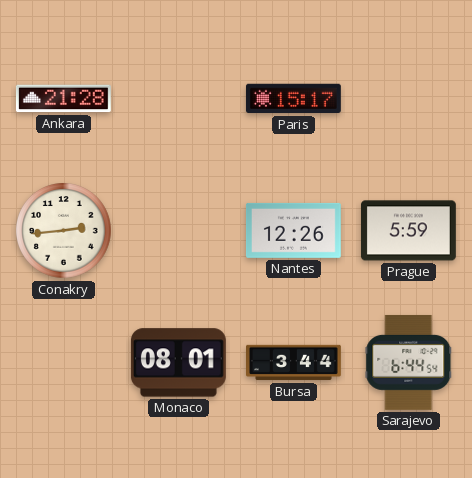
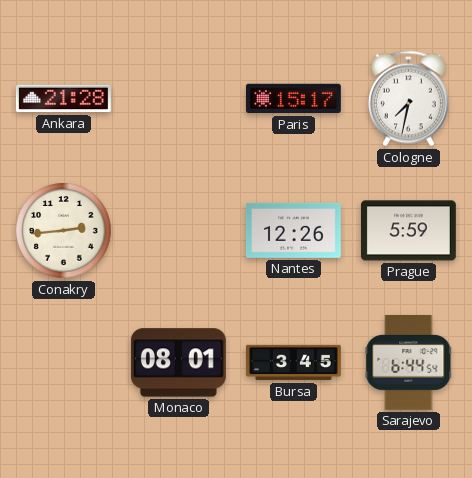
Cologne: none -> 7:32
Bursa: 3:44 -> 3:45
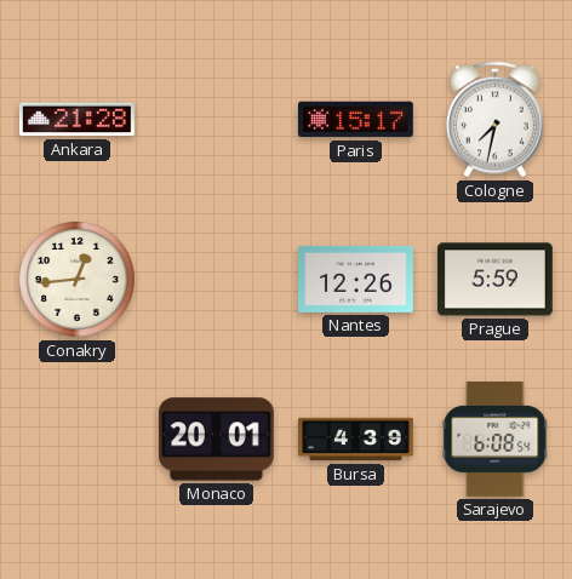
Conakry: 2:44 -> 12:44
Monaco: 08:01 -> 20:01
Bursa: 3:45 -> 4:39
Sarajevo: 6:44 -> 6:08
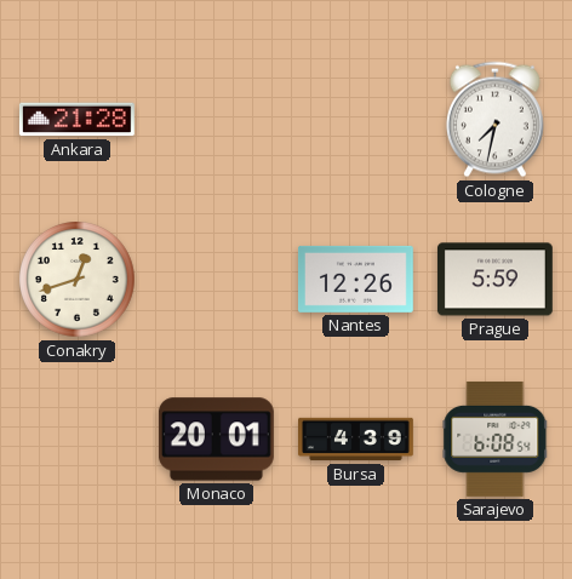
Paris: 15:17 -> none
Conakry: 12:44 -> 12:42
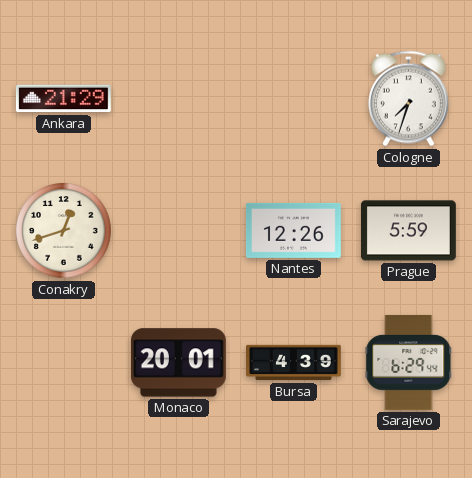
Ankara: 21:28 -> 21:29
Cologne: 7:32 -> 7:33
Sarajevo: 6:08 -> 6:29
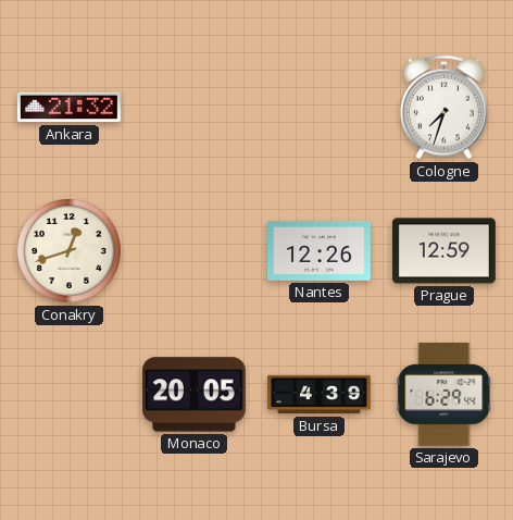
Ankara: 21:29 -> 21:32
Prague: 5:59 -> 12:59
Monaco: 20:01 -> 20:05
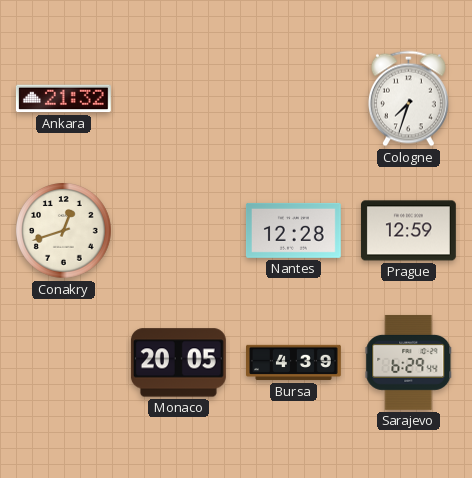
Nantes: 12:26 -> 12:28
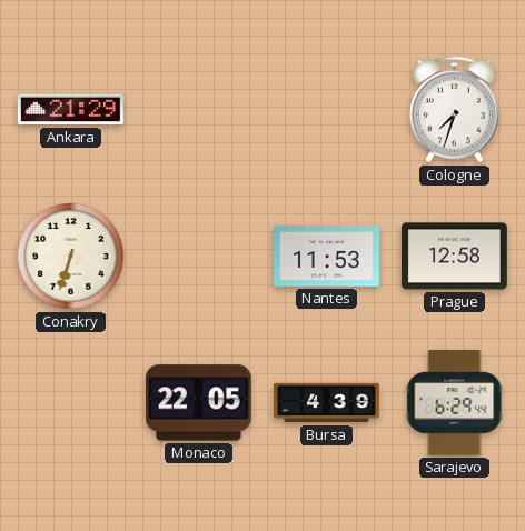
Ankara: 21:32 -> 21:29
Conakry: 12:42 -> 6:33
Nantes: 12:28 -> 11:53
Prague: 12:59 -> 12:58
Monaco: 20:05 -> 22:05
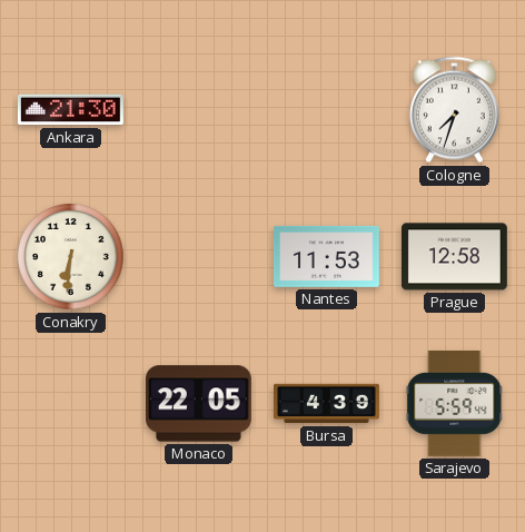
Ankara: 21:29 -> 21:30
Conakry: 6:33 -> 6:31
Sarajevo: 6:29 -> 5:59
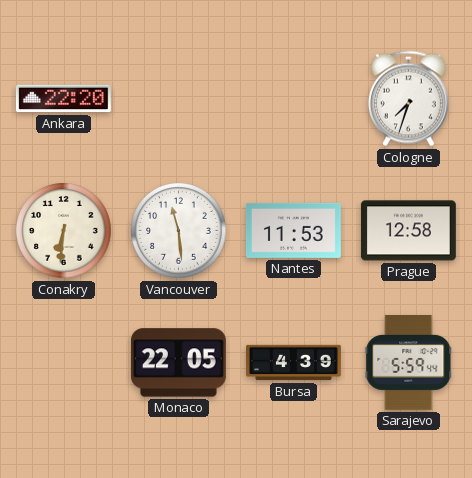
Ankara: 21:30 -> 22:20
Vancouver: none -> 11:29
